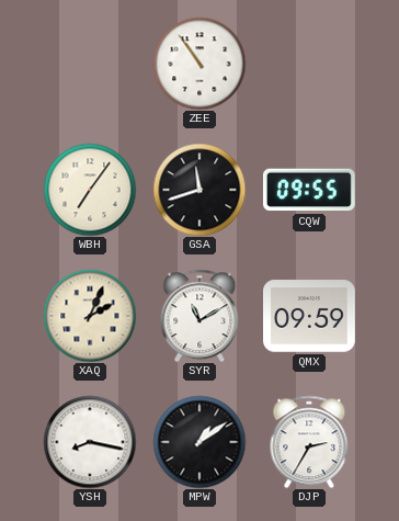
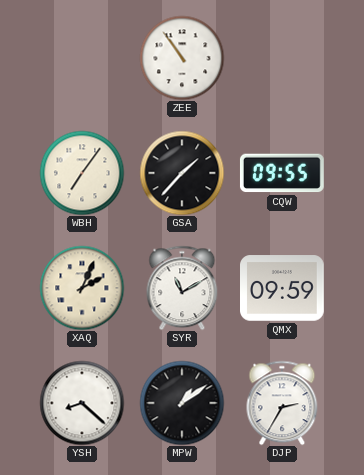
GSA: 11:42 -> 1:37
YSH: 8:17 -> 8:22
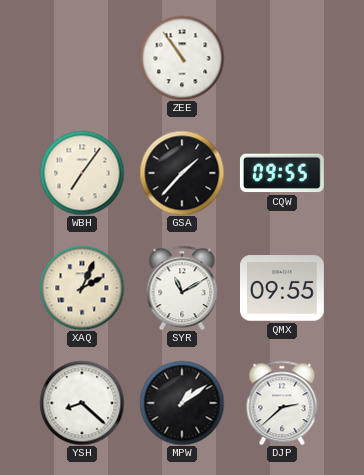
QMX: 09:59 -> 09:55
DJP: 2:35 -> 2:38
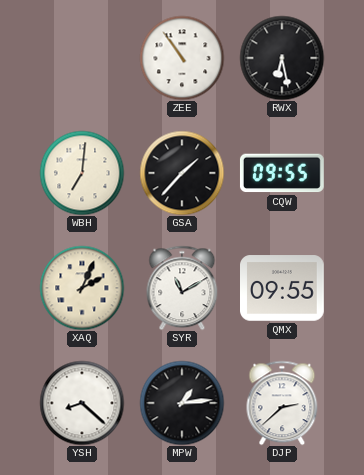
RWX: none -> 6:28
WBH: 7:06 -> 7:01
MPW: 1:09 -> 1:14
